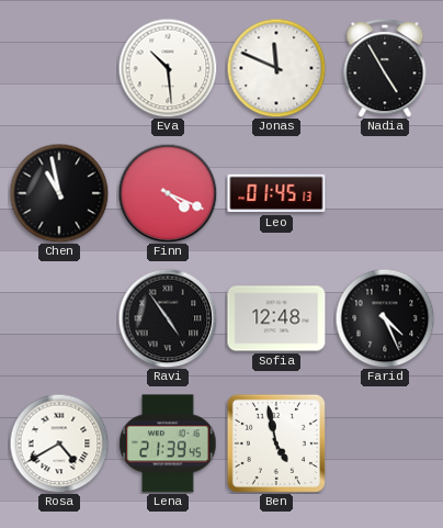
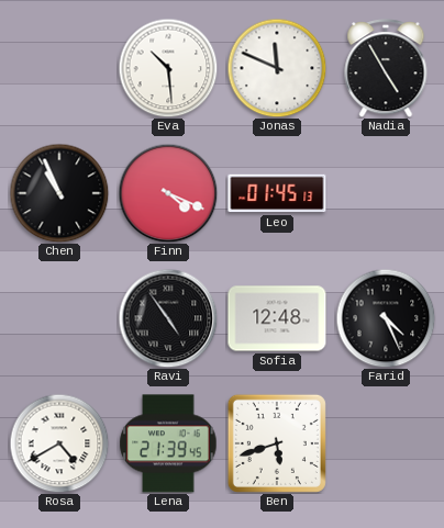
Chen: 10:58 -> 10:56
Ben: 4:58 -> 5:42
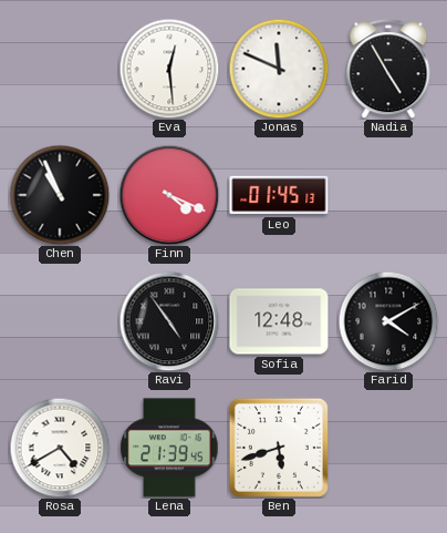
Eva: 10:29 -> 12:29
Farid: 4:26 -> 4:10
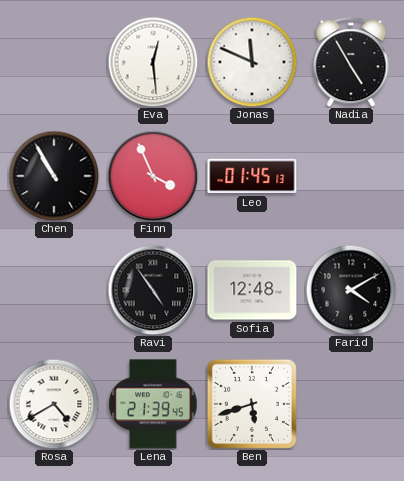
Chen: 10:56 -> 10:55
Finn: 4:19 -> 3:56
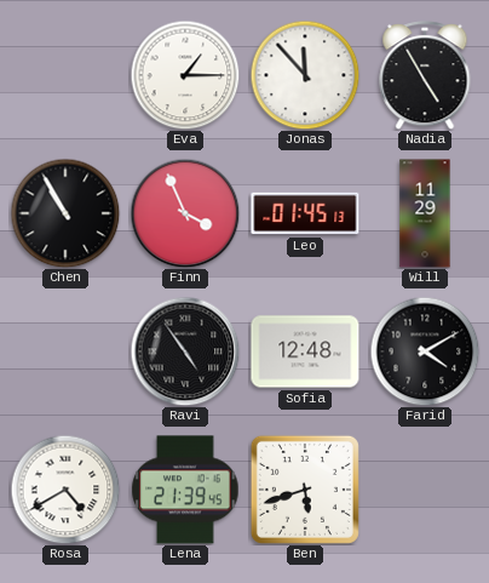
Eva: 12:29 -> 1:15
Jonas: 11:49 -> 11:53
Will: none -> 11:29
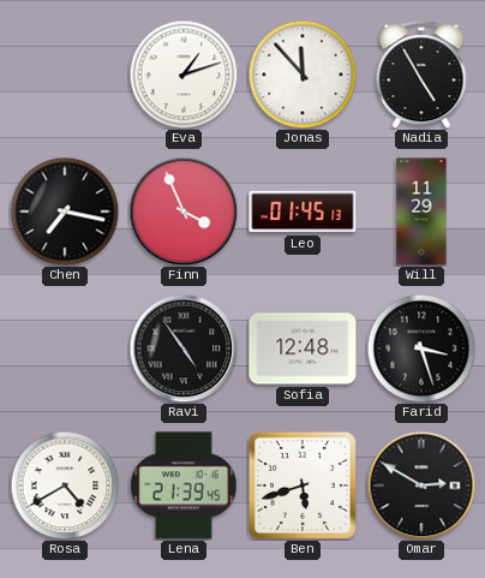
Eva: 1:15 -> 1:12
Chen: 10:55 -> 7:17
Farid: 4:10 -> 3:27
Omar: none -> 2:50
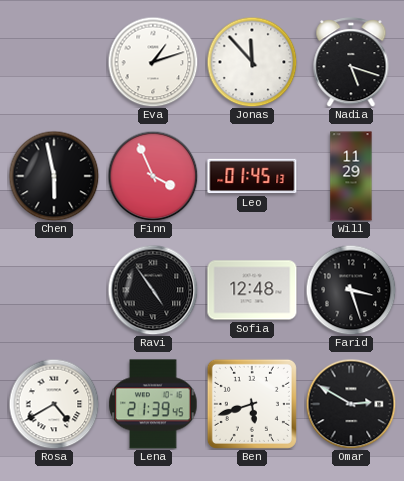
Nadia: 4:55 -> 5:18
Chen: 7:17 -> 5:58
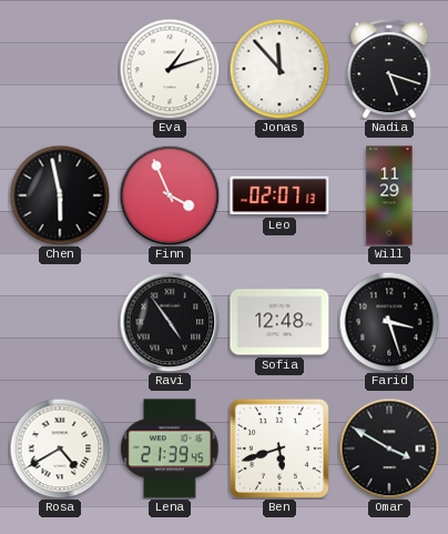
Leo: 01:45 -> 02:07
Omar: 2:50 -> 3:50
